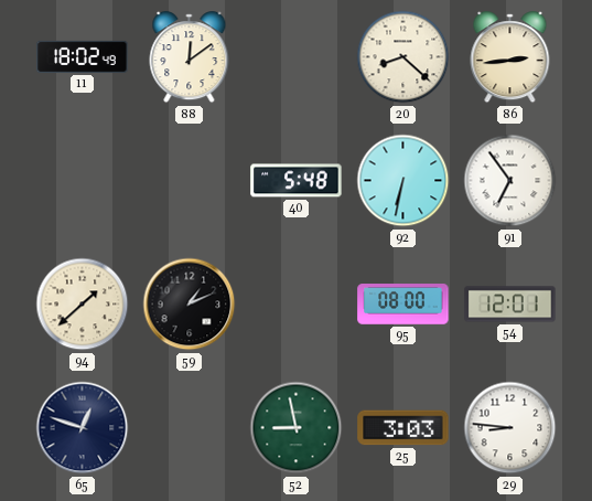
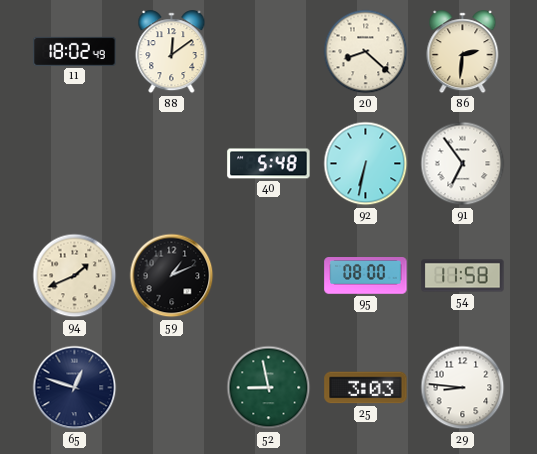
86: 2:44 -> 2:31
94: 1:38 -> 1:41
54: 12:01 -> 11:58
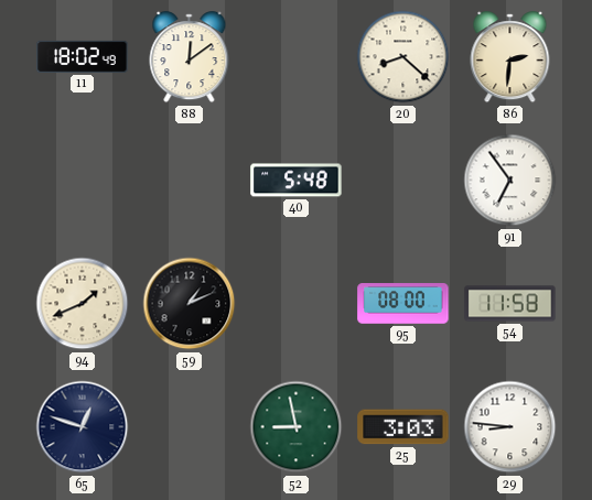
92: 6:32 -> none
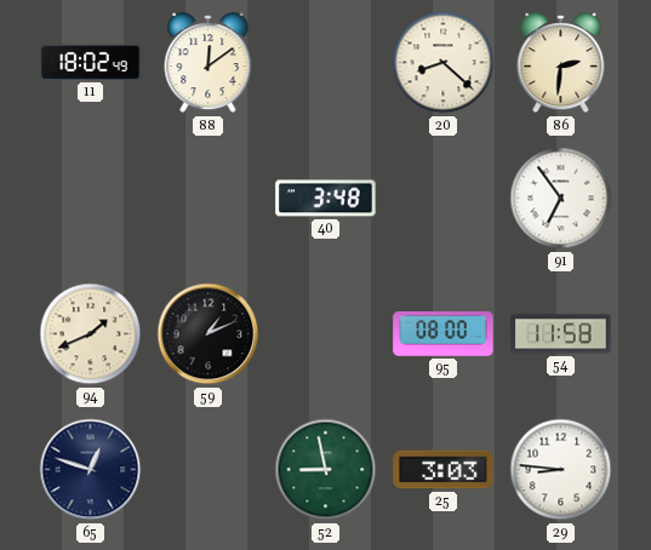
40: 5:48 -> 3:48
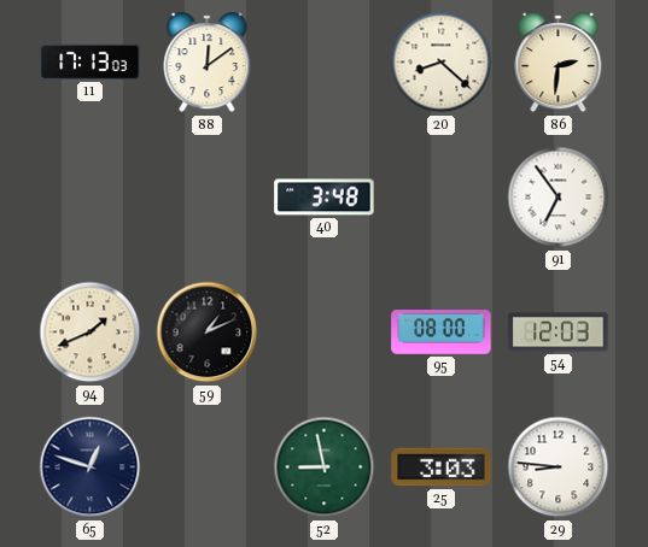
11: 18:02 -> 17:13
54: 11:58 -> 12:03
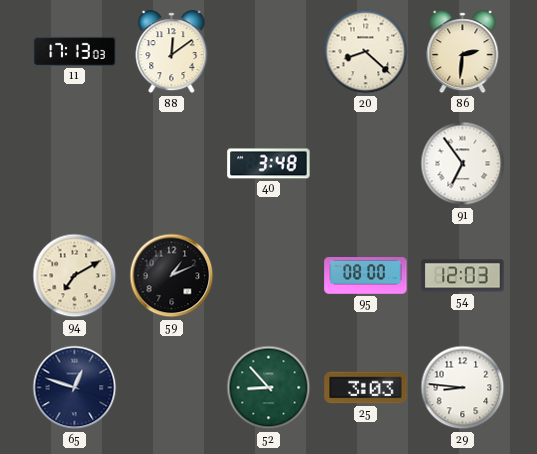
94: 1:41 -> 7:10
52: 8:58 -> 8:53
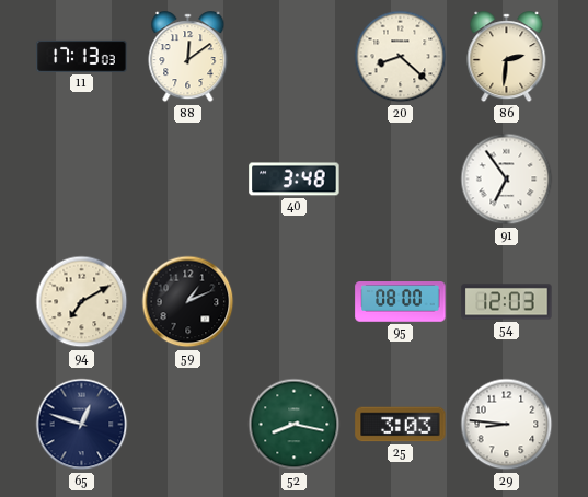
52: 8:53 -> 8:17
